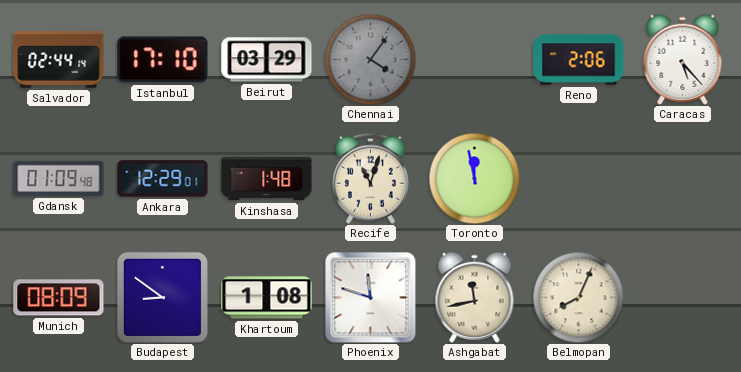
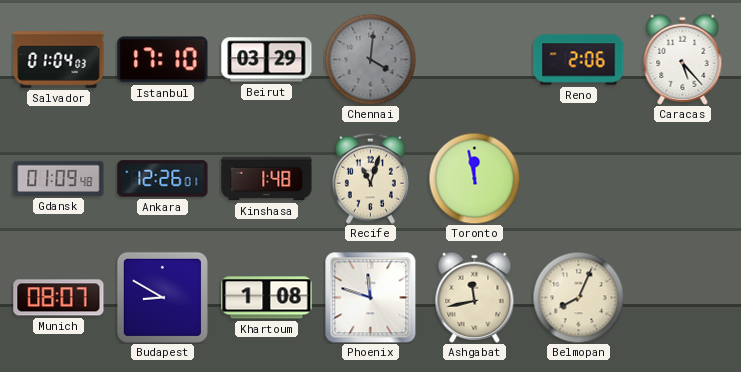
Salvador: 02:44 -> 01:04
Chennai: 4:06 -> 4:01
Ankara: 12:29 -> 12:26
Munich: 08:09 -> 08:07
Budapest: 8:51 -> 8:50
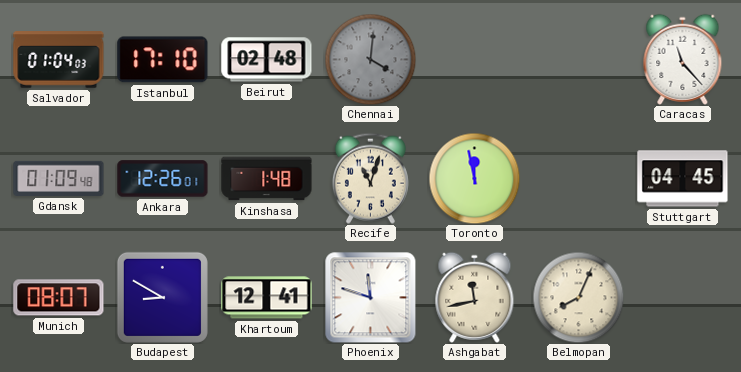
Beirut: 03:29 -> 02:48
Reno: 2:06 -> none
Caracas: 5:23 -> 11:23
Stuttgart: none -> 04:45
Khartoum: 1:08 -> 12:41
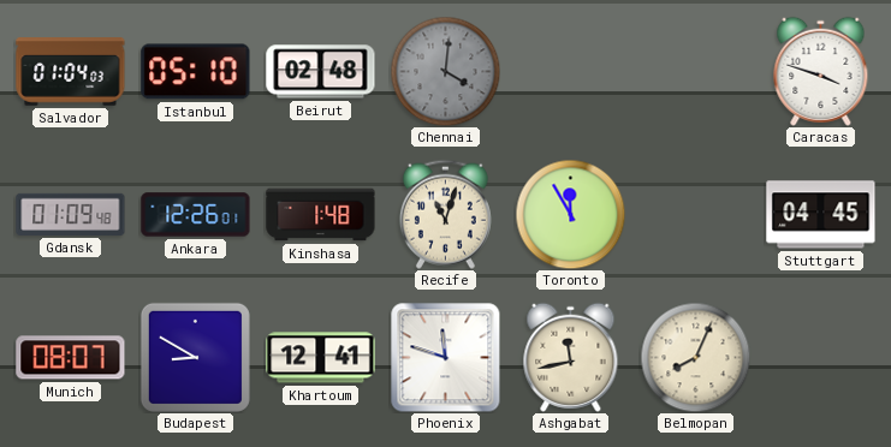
Istanbul: 17:10 -> 05:10
Caracas: 11:23 -> 3:48
Toronto: 11:58 -> 11:55
